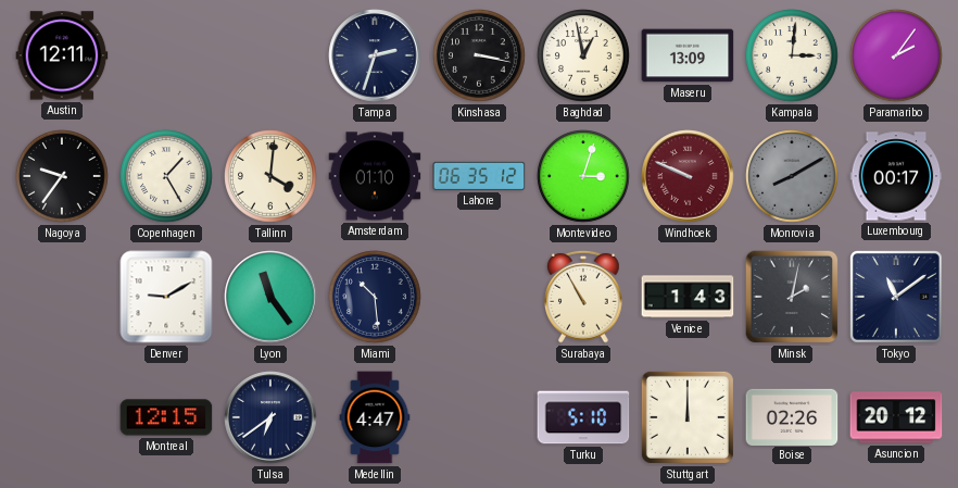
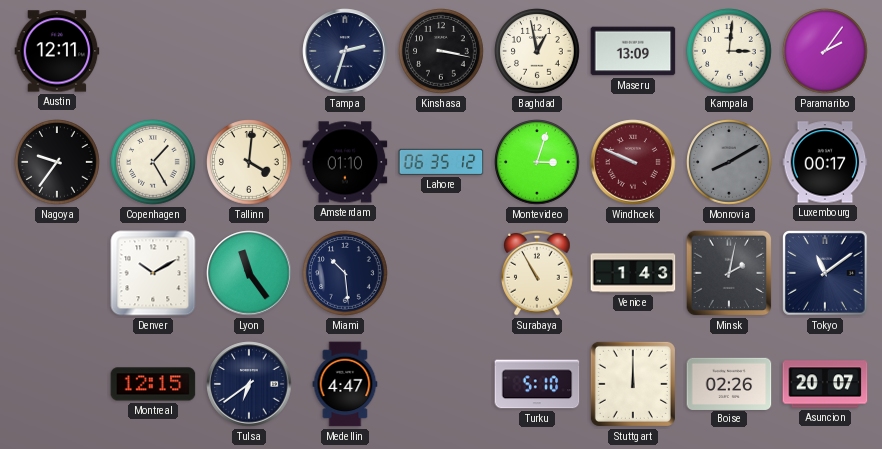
Denver: 9:10 -> 10:10
Asuncion: 20:12 -> 20:07
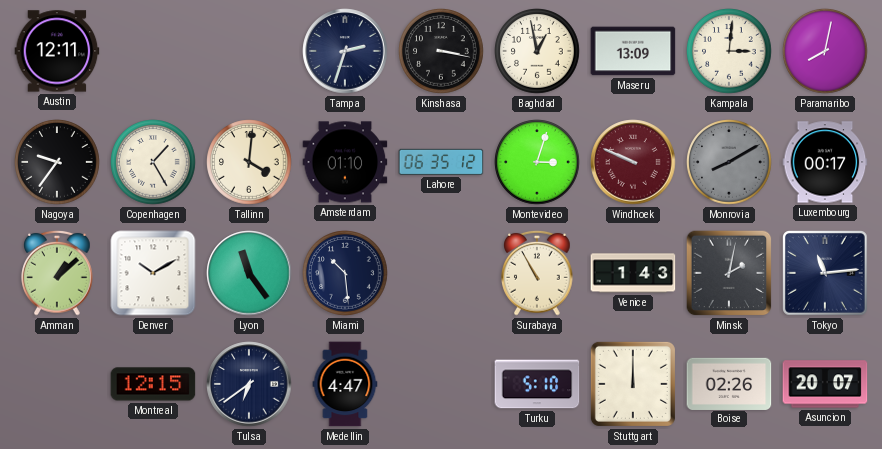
Paramaribo: 2:06 -> 8:02
Amman: none -> 1:08
Tokyo: 11:09 -> 11:14
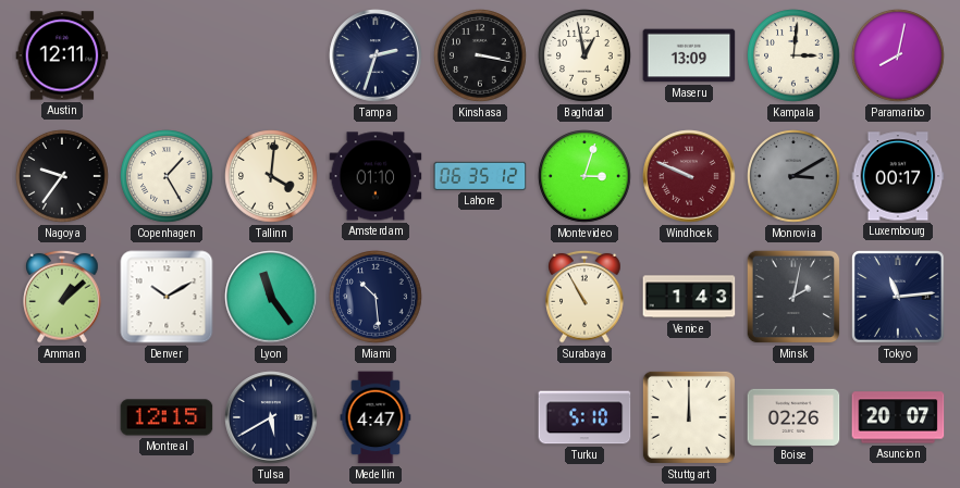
Monrovia: 8:10 -> 3:10
Tulsa: 6:39 -> 5:40
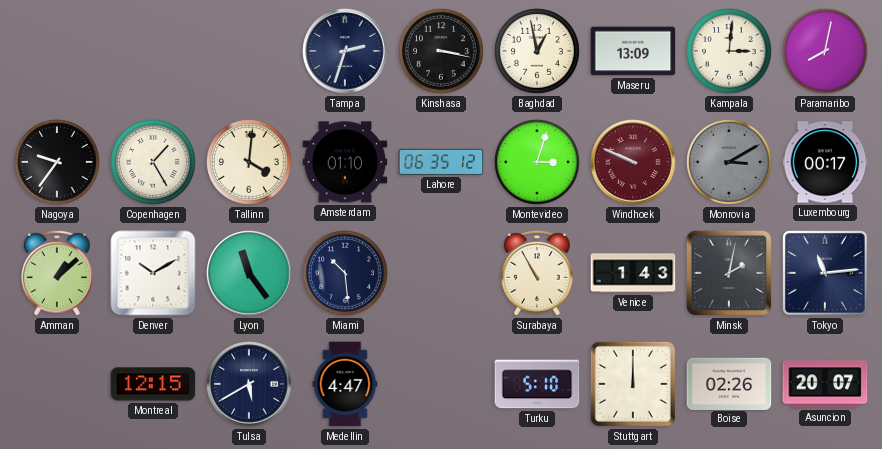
Austin: 12:11 -> none
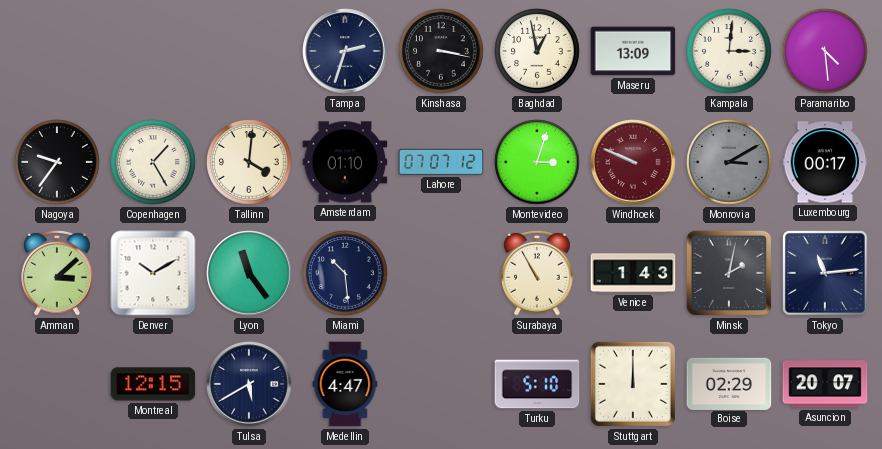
Paramaribo: 8:02 -> 4:29
Lahore: 06:35 -> 07:07
Amman: 1:08 -> 3:08
Boise: 02:26 -> 02:29
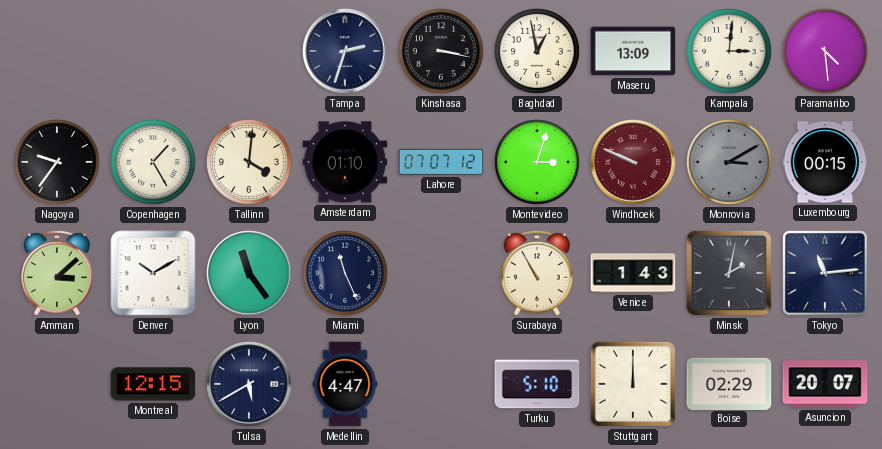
Luxembourg: 00:17 -> 00:15
Miami: 10:29 -> 11:26
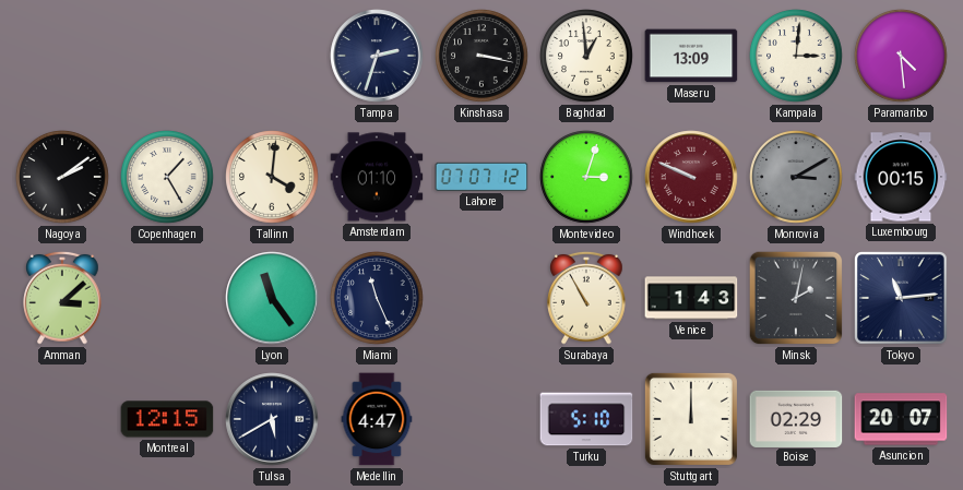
Baghdad: 12:58 -> 12:59
Nagoya: 9:36 -> 2:09
Denver: 10:10 -> none
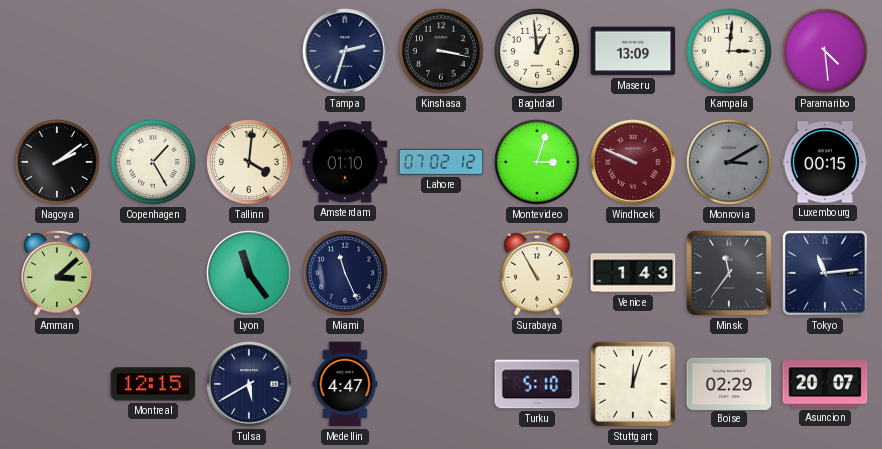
Lahore: 07:07 -> 07:02
Minsk: 2:02 -> 11:36
Stuttgart: 12:00 -> 12:03
